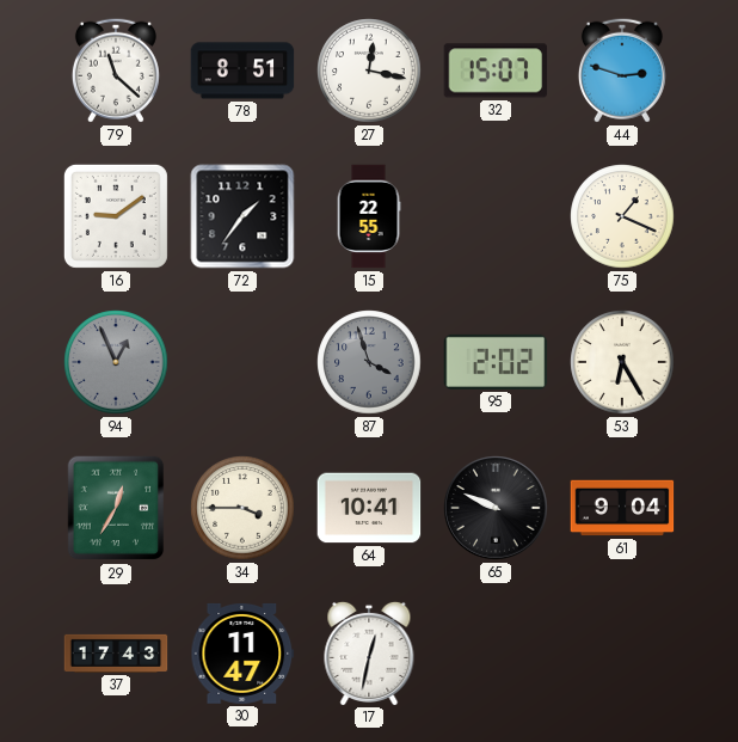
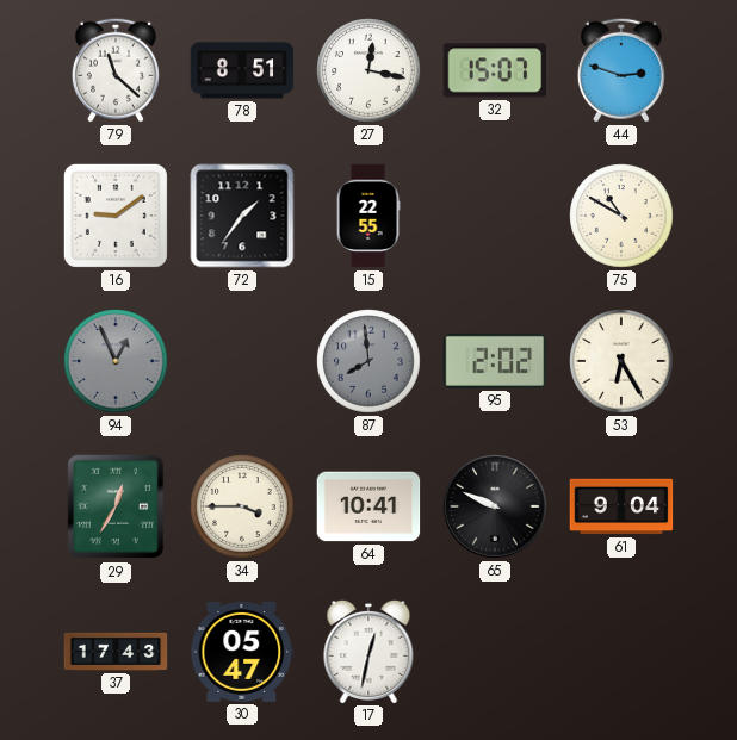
75: 1:19 -> 10:50
87: 3:57 -> 7:59
30: 11:47 -> 05:47
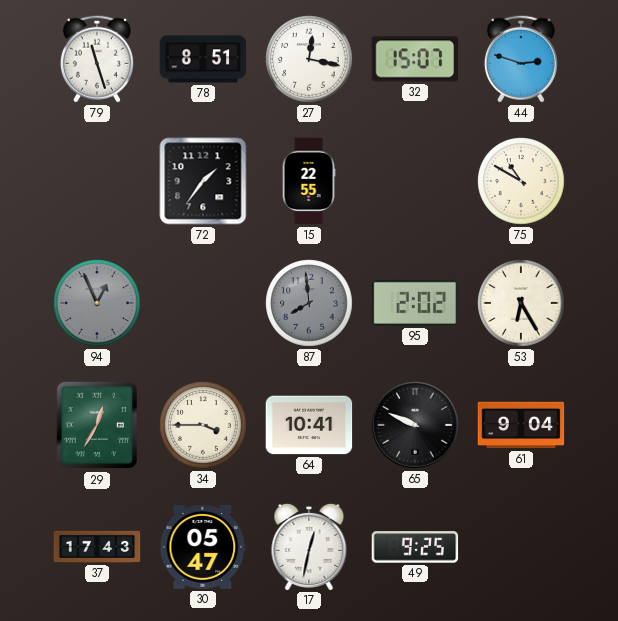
79: 11:22 -> 11:27
16: 9:09 -> none
49: none -> 9:25
